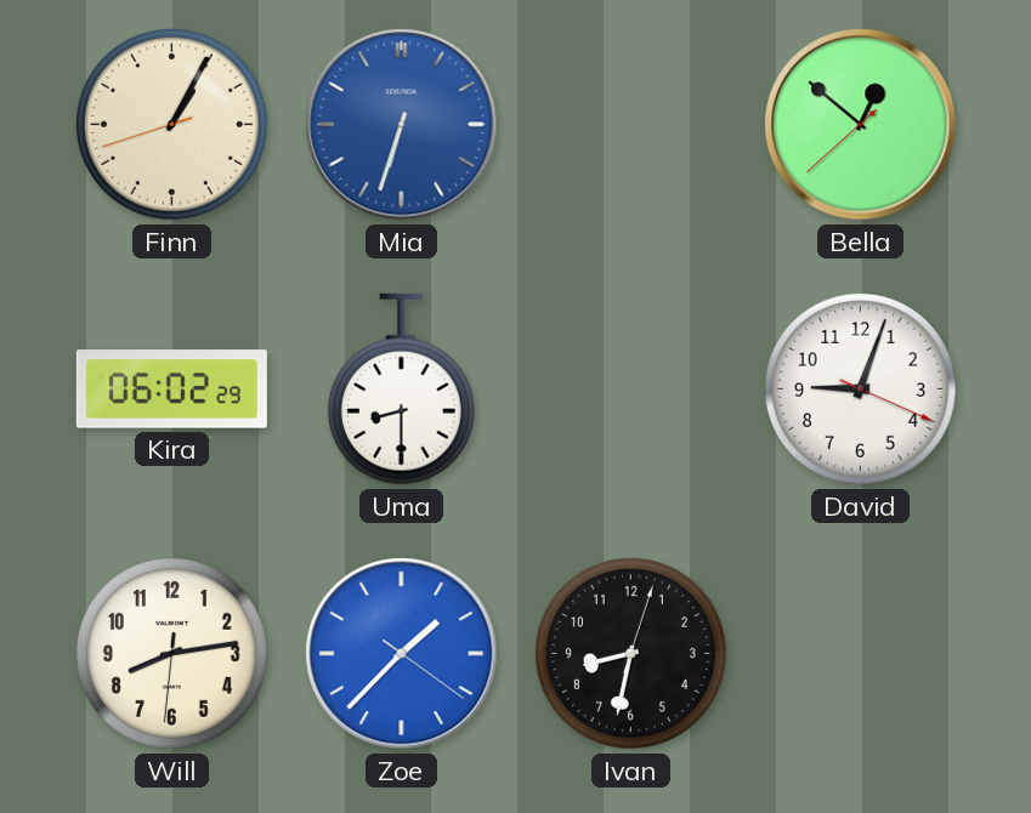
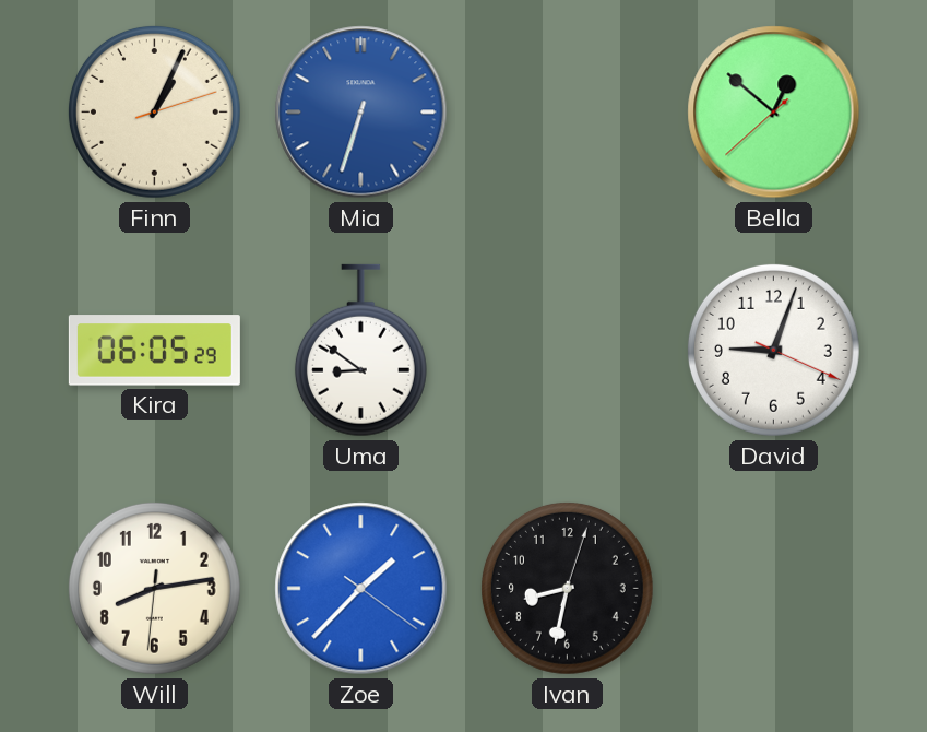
Finn: 1:04:42 -> 1:04:12
Kira: 06:02 -> 06:05
Uma: 8:30 -> 8:51
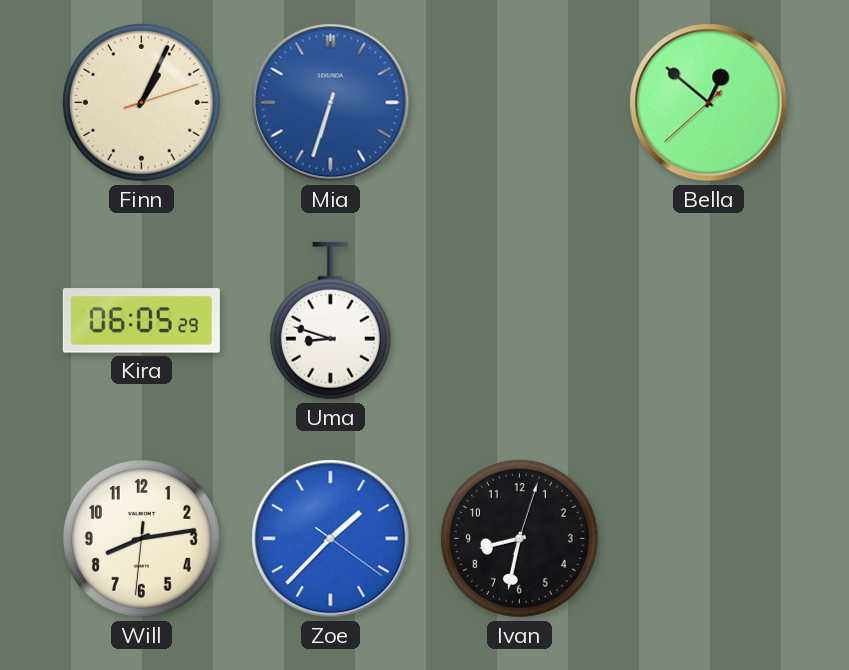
Uma: 8:51 -> 8:48
David: 9:03 -> none
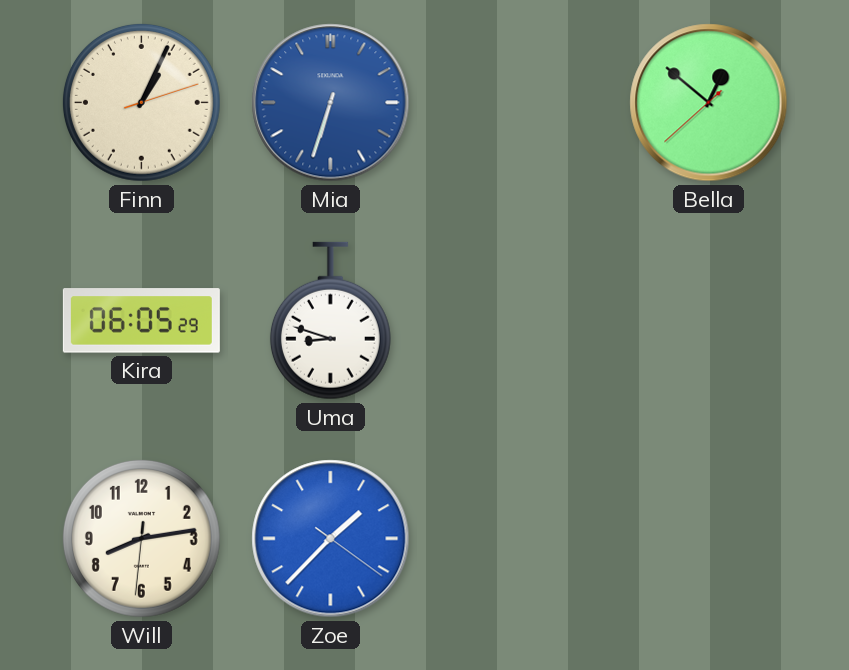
Ivan: 8:32 -> none
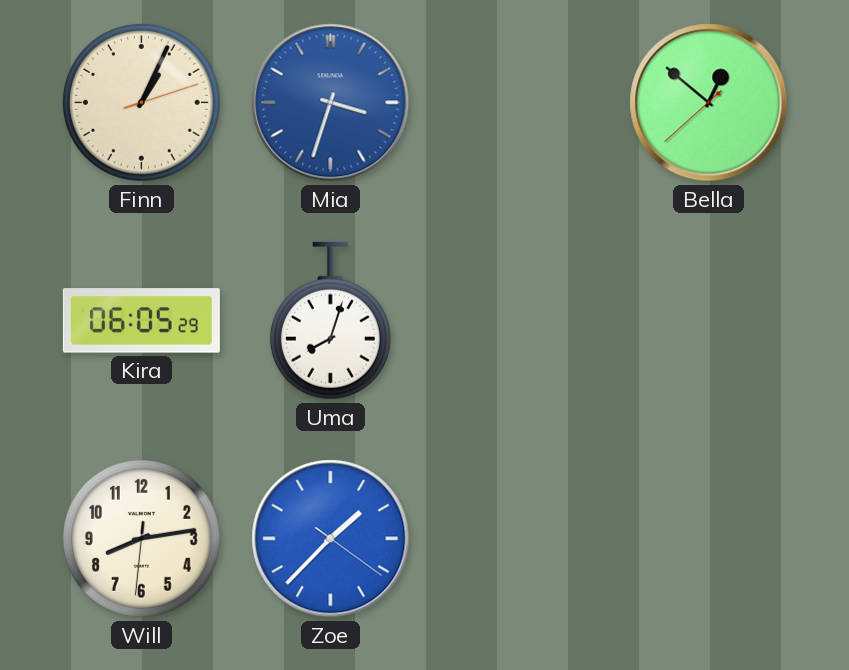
Mia: 6:33 -> 3:33
Uma: 8:48 -> 8:03
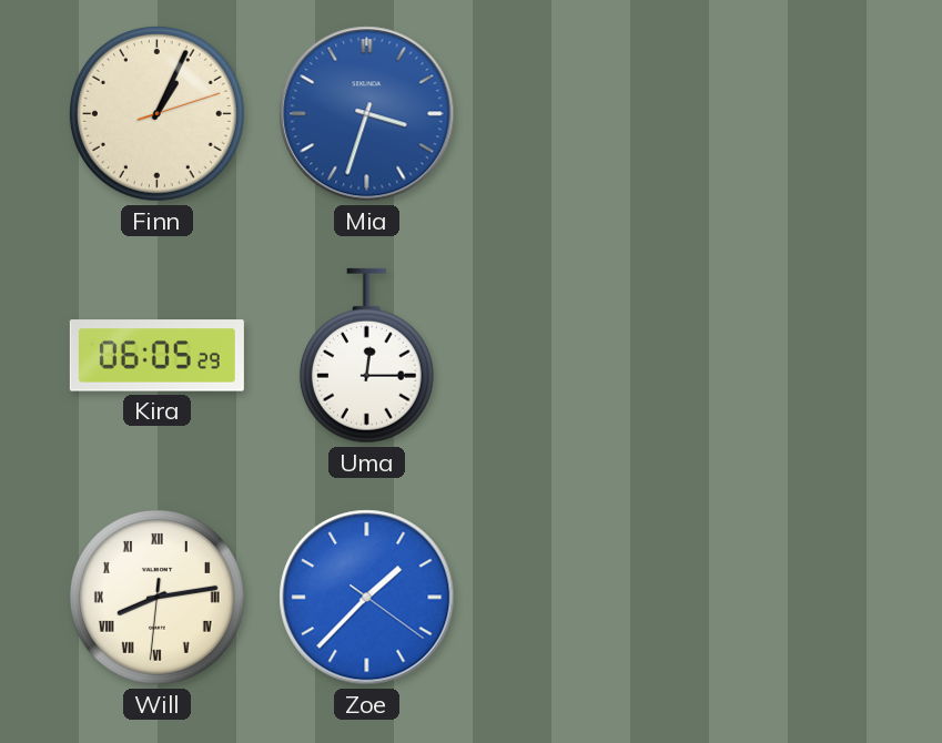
Bella: 12:51 -> none
Uma: 8:03 -> 12:15
Will numerals: Arabic -> Roman
